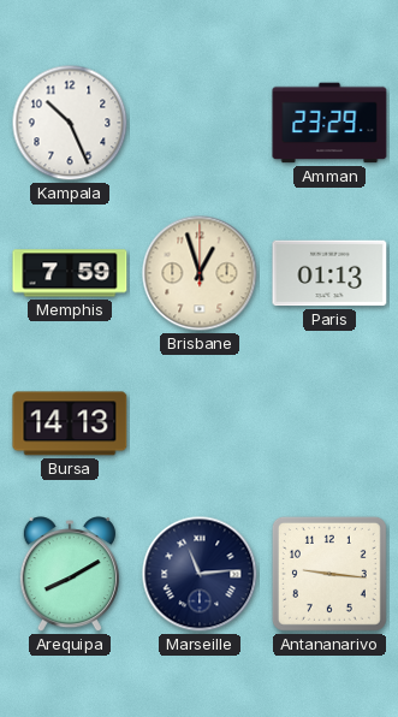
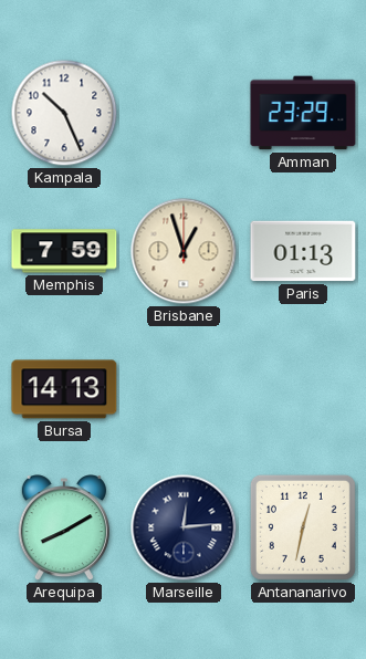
Marseille: 11:14 -> 12:14
Antananarivo: 9:16 -> 12:32
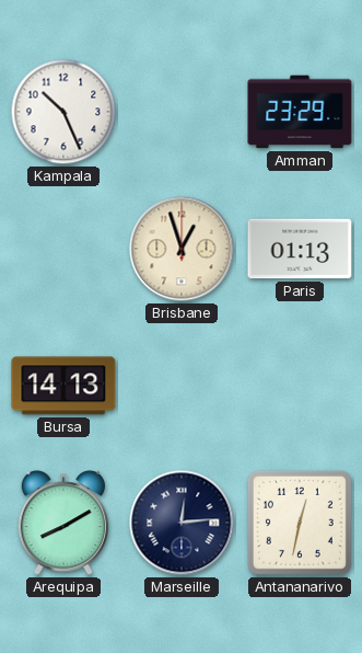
Memphis: 7:59 -> none
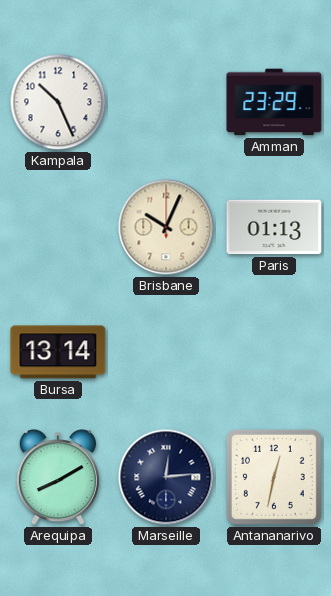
Brisbane: 12:57 -> 10:04
Bursa: 14:13 -> 13:14
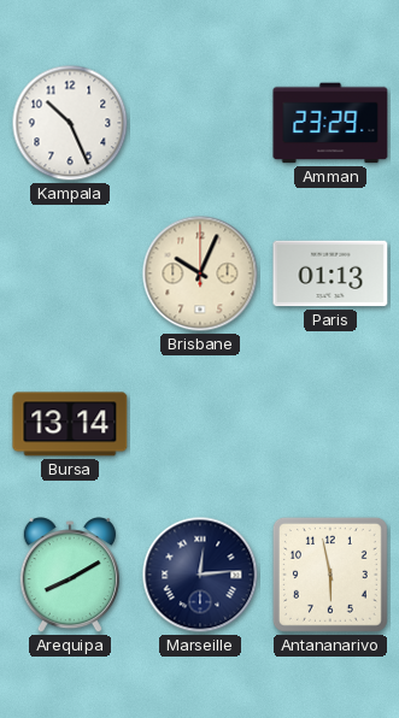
Antananarivo: 12:32 -> 5:58
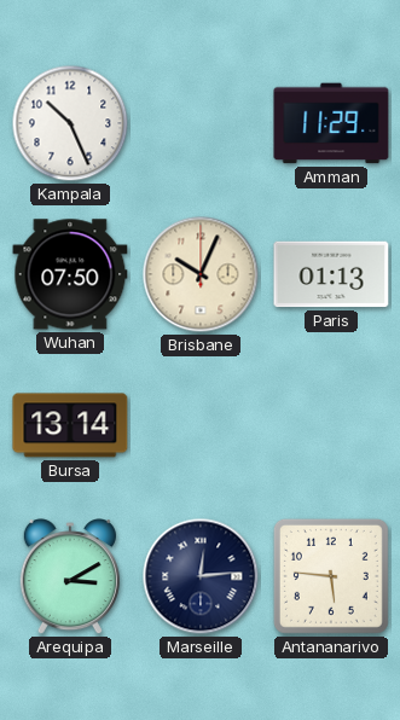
Amman: 23:29 -> 11:29
Wuhan: none -> 07:50
Arequipa: 8:10 -> 3:10
Antananarivo: 5:58 -> 5:46
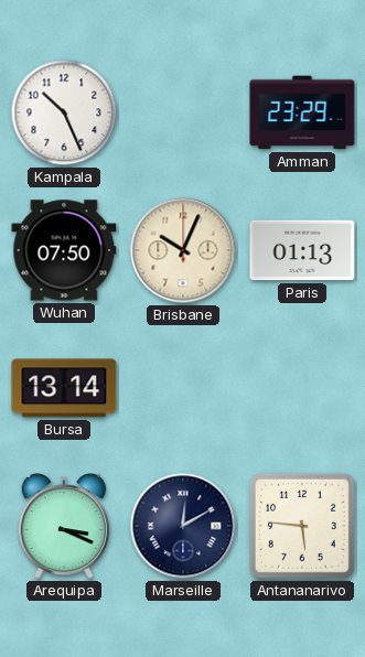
Amman: 11:29 -> 23:29
Arequipa: 3:10 -> 3:19
Marseille: 12:14 -> 12:10
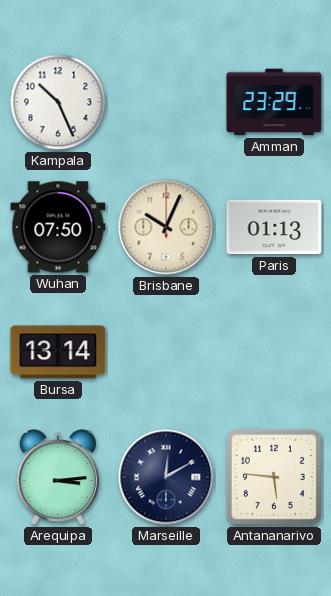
Arequipa: 3:19 -> 3:14
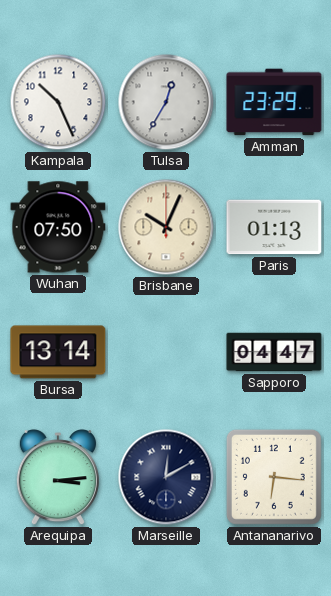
Tulsa: none -> 12:35
Sapporo: none -> 04:47
Antananarivo: 5:46 -> 6:16
